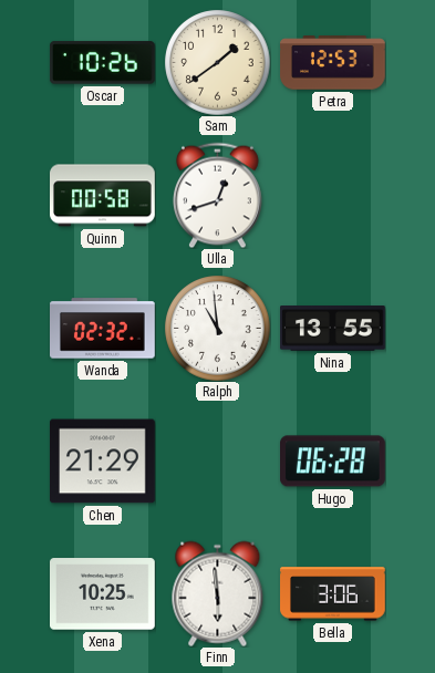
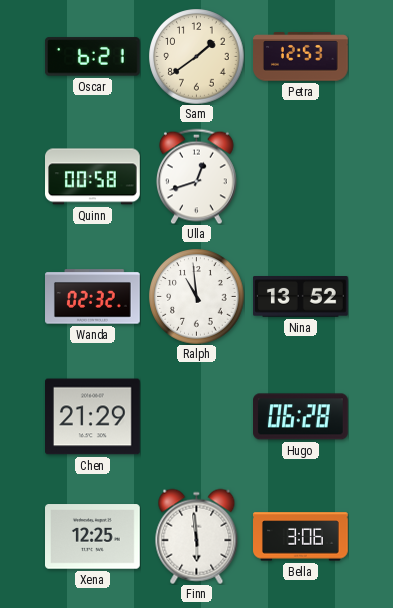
Oscar: 10:26 -> 6:21
Nina: 13:55 -> 13:52
Xena: 10:25 -> 12:25
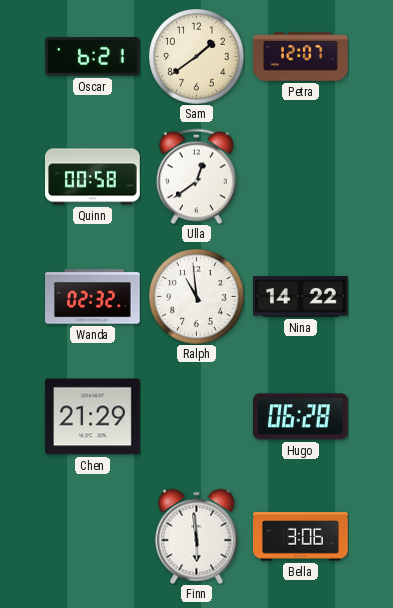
Petra: 12:53 -> 12:07
Ulla: 12:42 -> 12:39
Nina: 13:52 -> 14:22
Xena: 12:25 -> none
